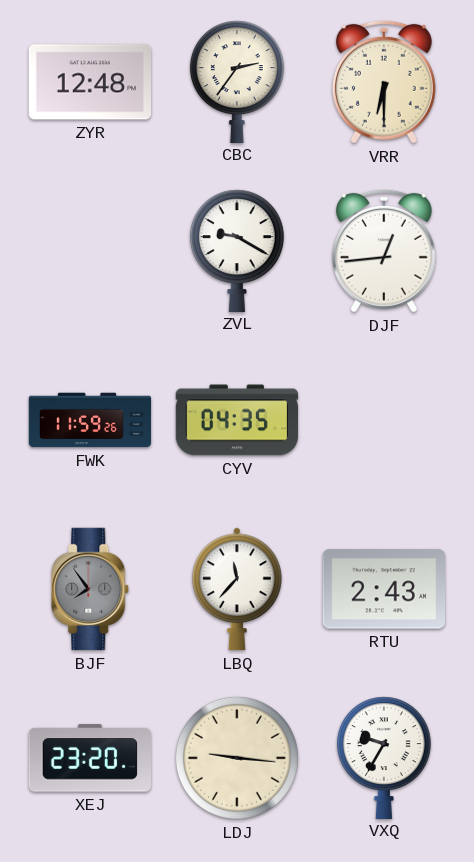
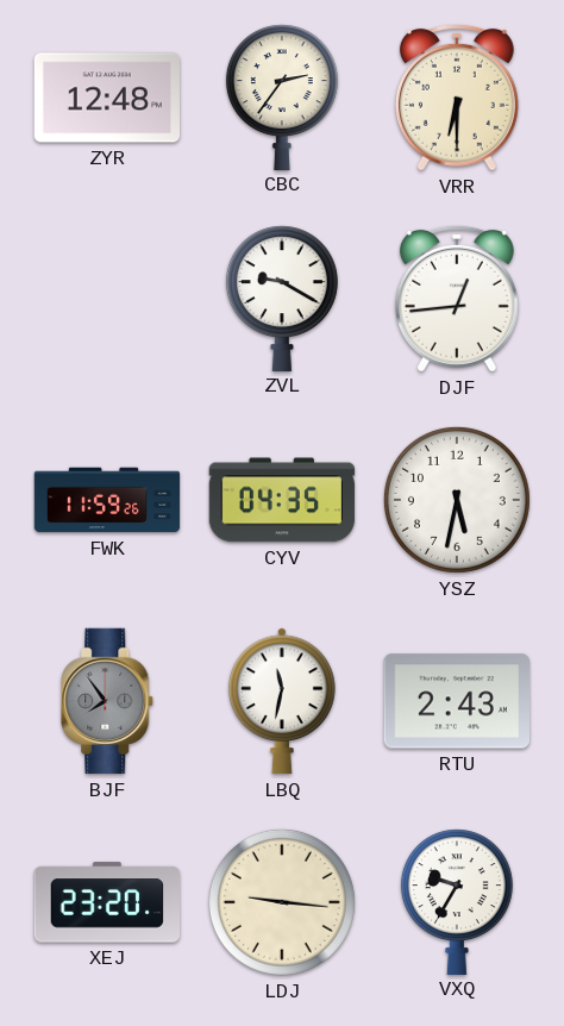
YSZ: none -> 5:32
LBQ: 11:37 -> 11:32
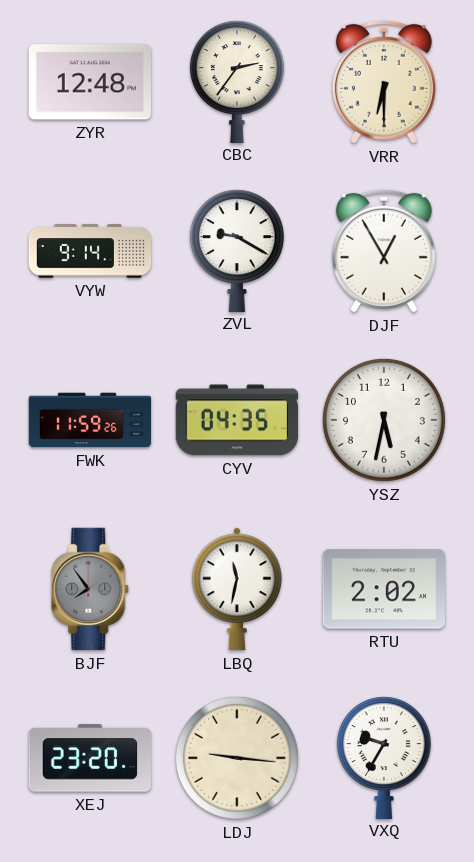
VYW: none -> 9:14
DJF: 12:44 -> 12:55
RTU: 2:43 -> 2:02
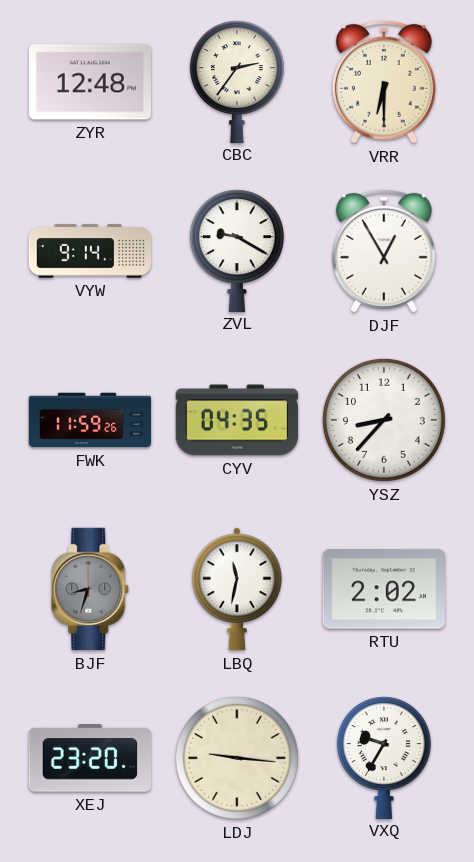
YSZ: 5:32 -> 8:37
BJF: 7:54 -> 8:33
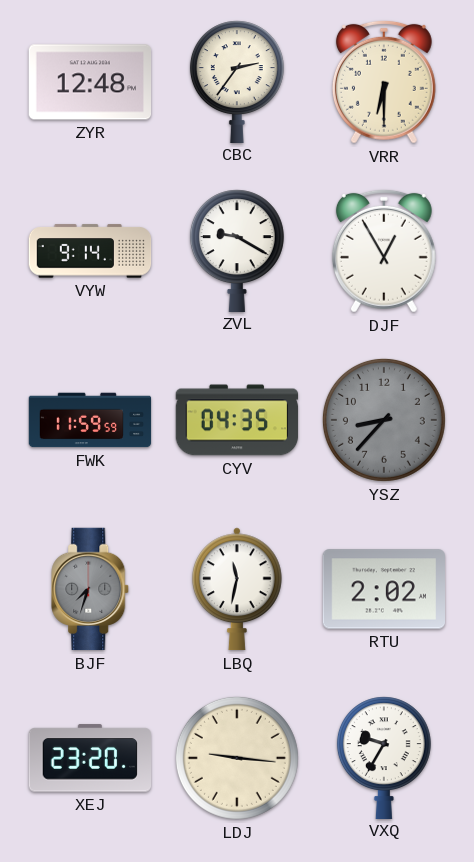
FWK: 11:59:26 -> 11:59:59
YSZ dial: white -> grey
BJF: 8:33 -> 7:33
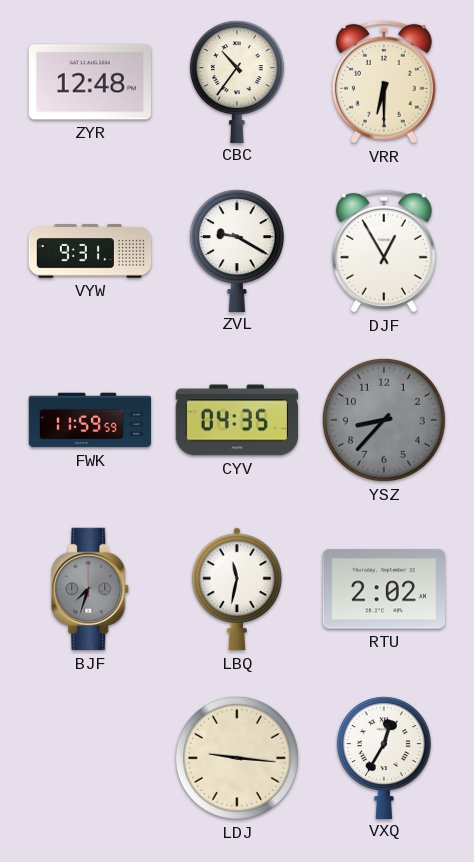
CBC: 2:36 -> 10:36
VYW: 9:14 -> 9:31
XEJ: 23:20 -> none
VXQ: 9:35 -> 12:35
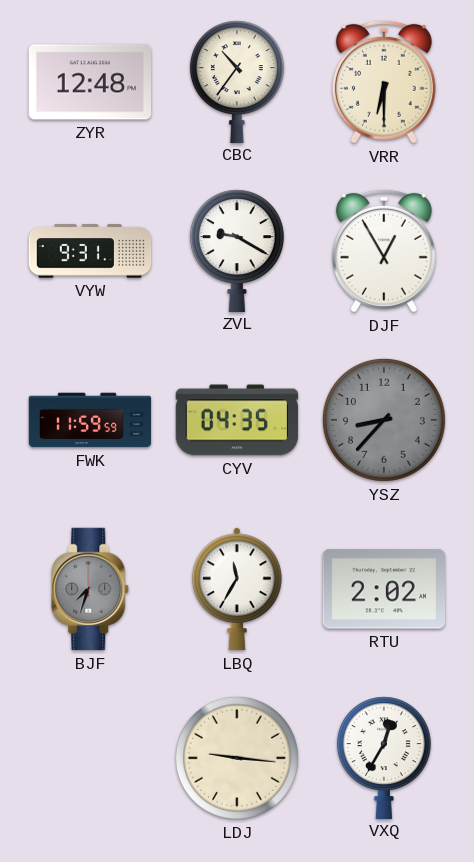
LBQ: 11:32 -> 11:35
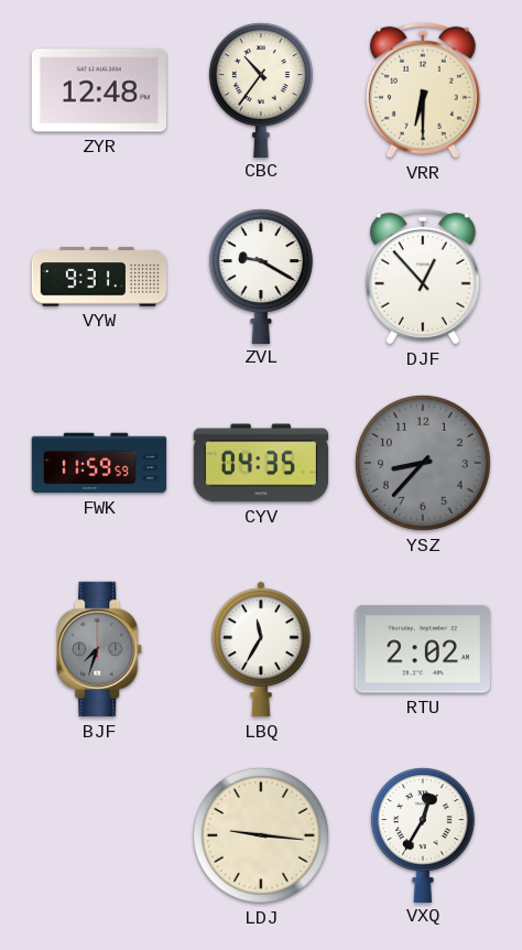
DJF: 12:55 -> 12:53
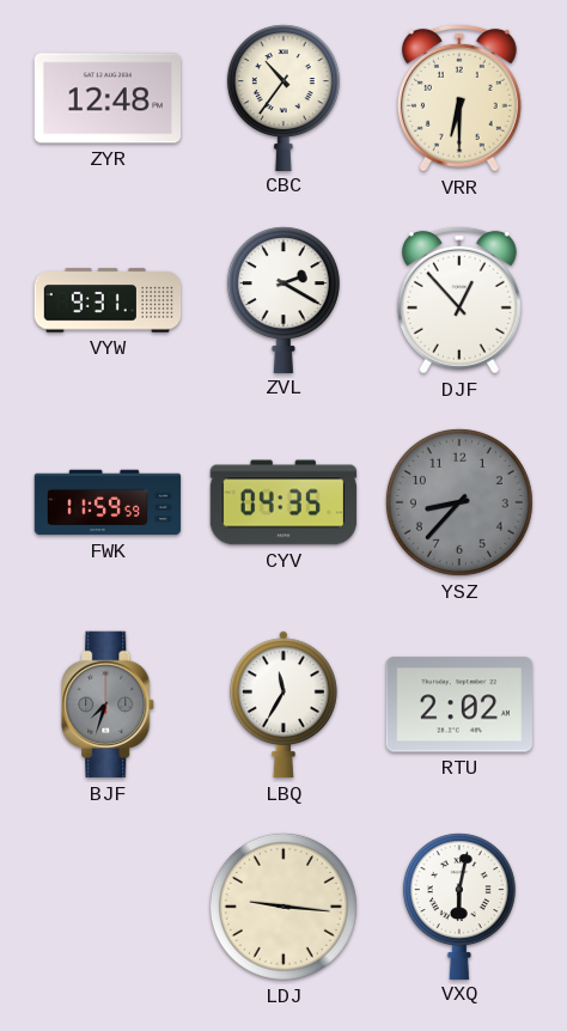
ZVL: 9:20 -> 2:20
VXQ: 12:35 -> 6:02
